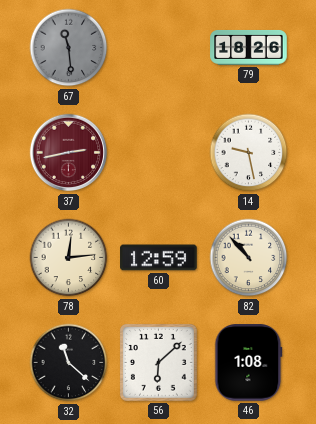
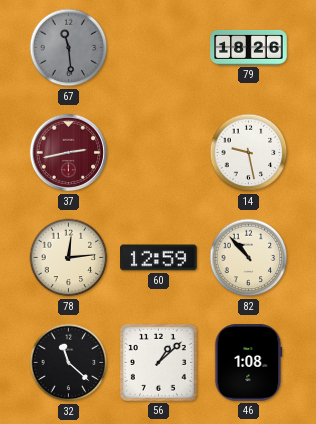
56: 6:08 -> 1:08
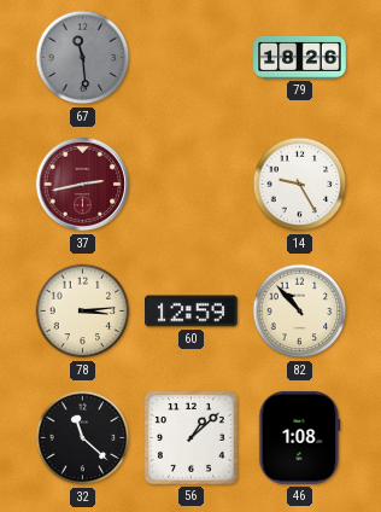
14: 9:28 -> 9:25
78: 12:14 -> 3:14
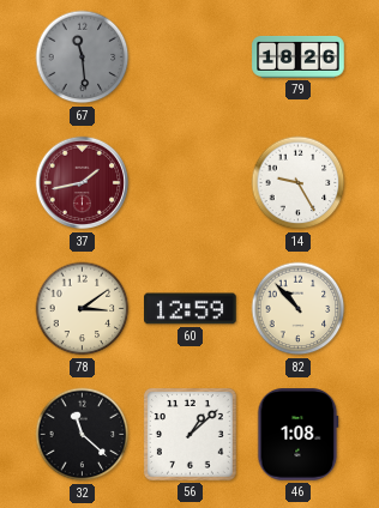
37: 2:43 -> 1:43
78: 3:14 -> 3:09
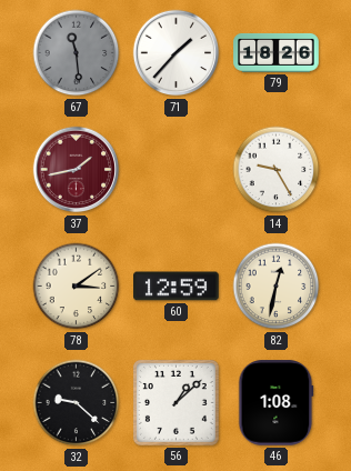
71: none -> 1:37
82: 10:53 -> 12:32
32: 11:22 -> 9:22
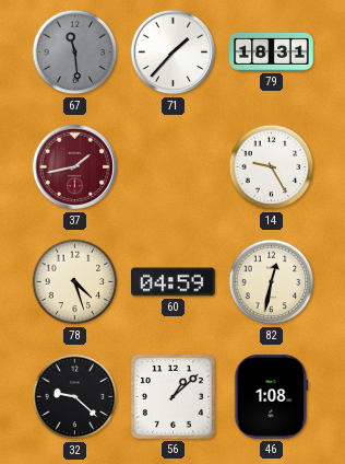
79: 18:26 -> 18:31
78: 3:09 -> 4:27
60: 12:59 -> 04:59
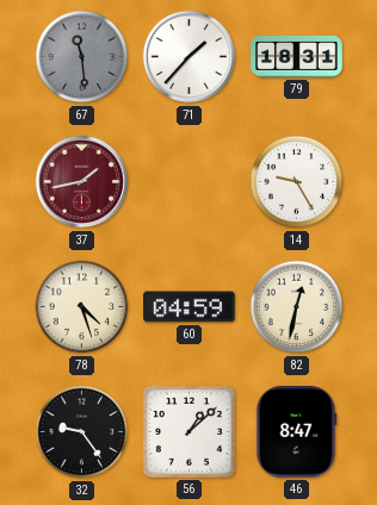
32: 9:22 -> 9:24
46: 1:08 -> 8:47
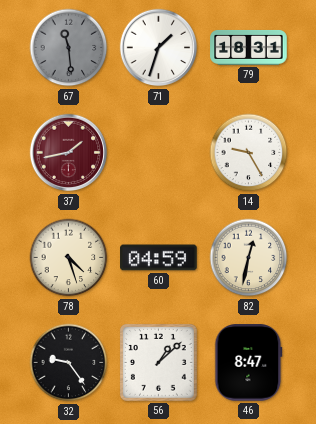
71: 1:37 -> 1:33
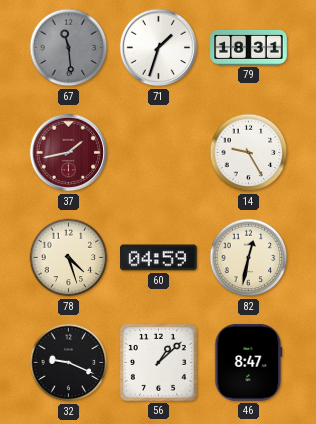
32: 9:24 -> 9:19
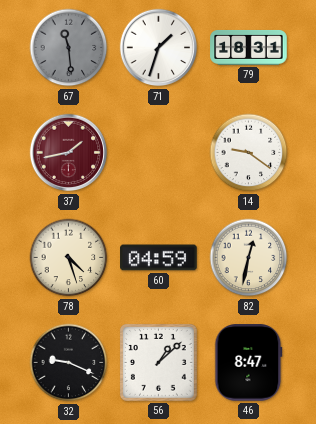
14: 9:25 -> 9:21
